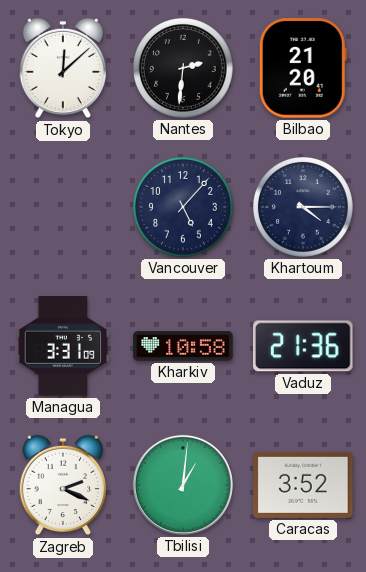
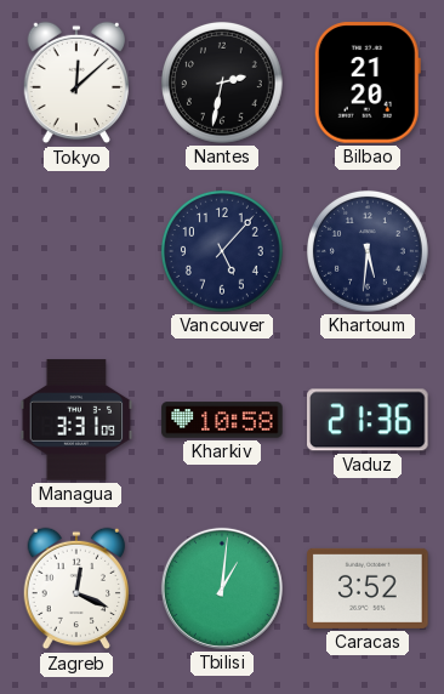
Nantes: 2:31 -> 2:32
Khartoum: 4:15 -> 5:31
Zagreb: 2:19 -> 12:19
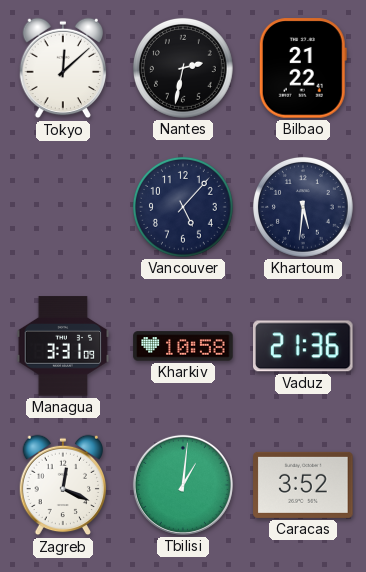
Bilbao: 21:20 -> 21:22
